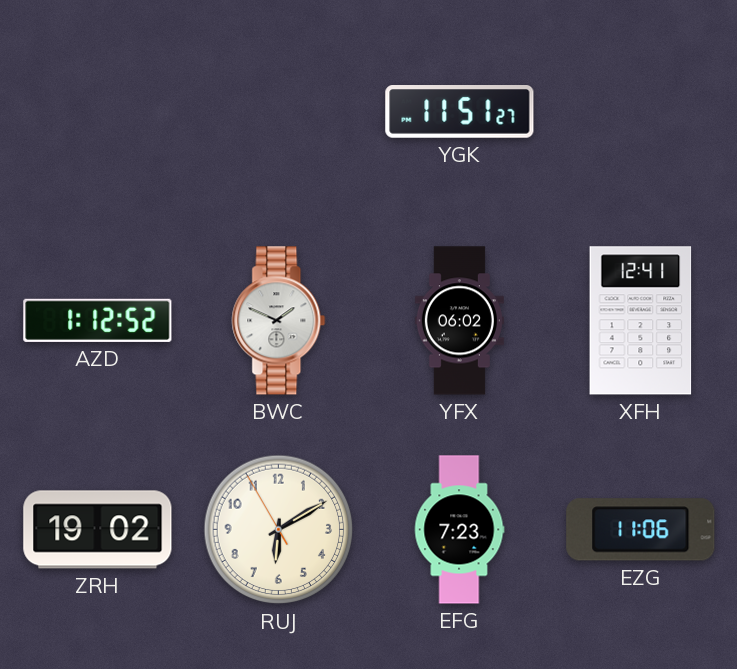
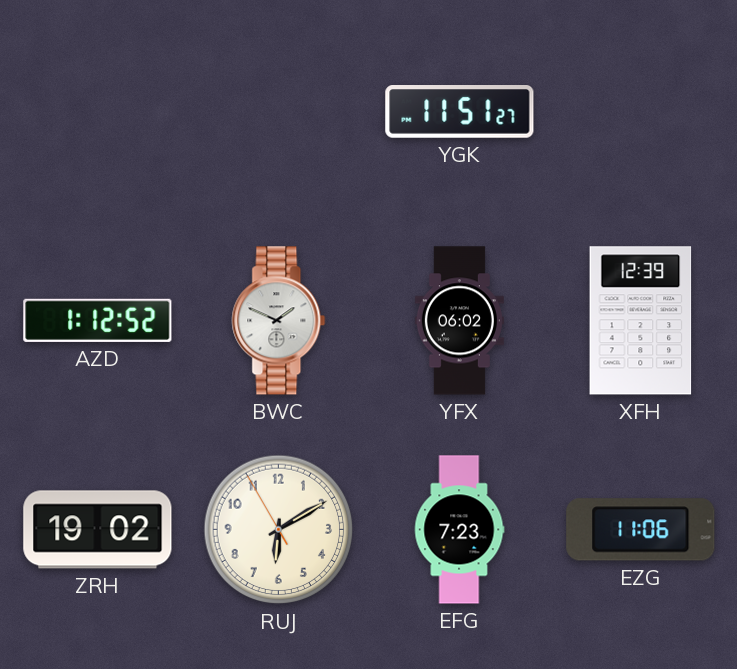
XFH: 12:41 -> 12:39
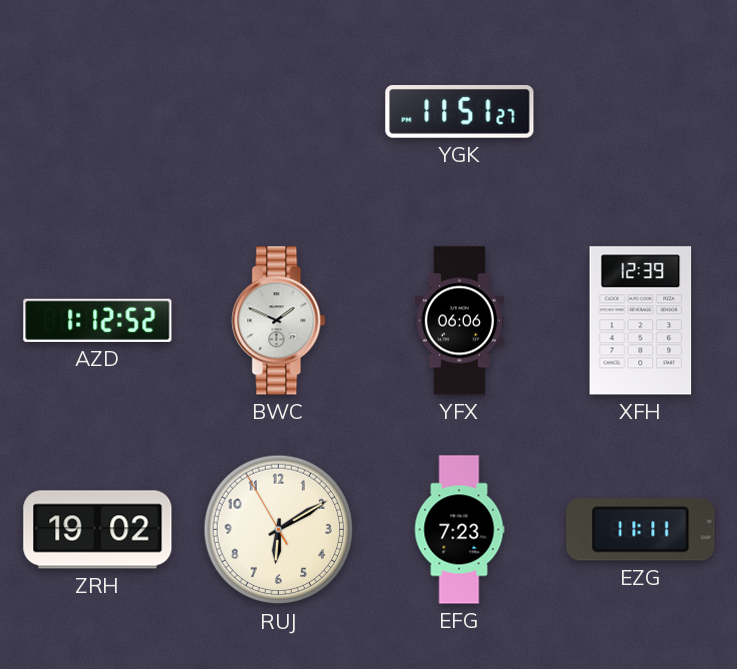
YFX: 06:02 -> 06:06
EZG: 11:06 -> 11:11
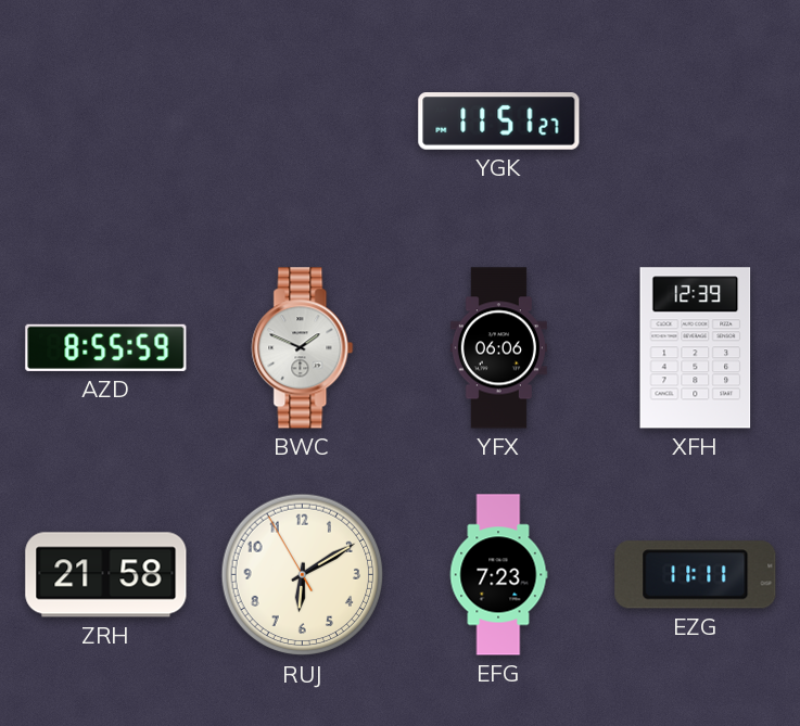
AZD: 1:12 -> 8:55
ZRH: 19:02 -> 21:58
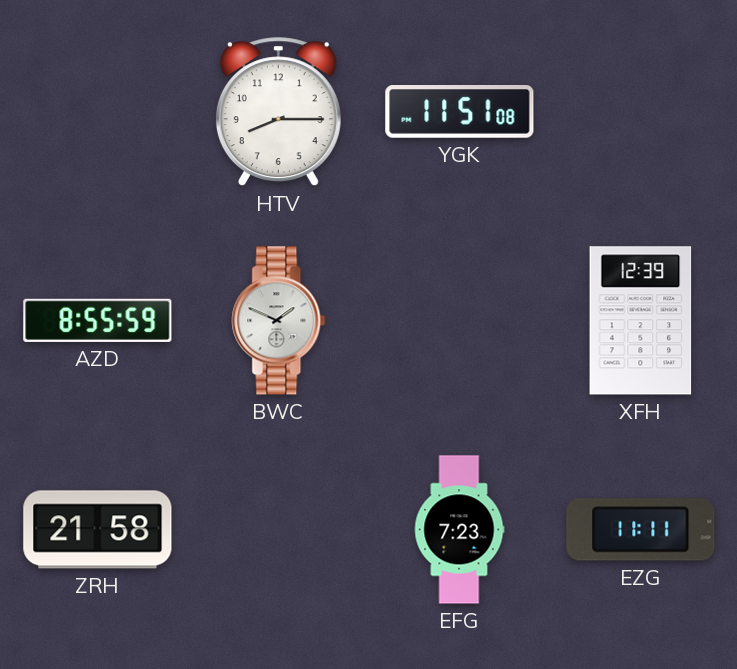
HTV: none -> 8:15
YGK: 11:51:27 -> 11:51:08
YFX: 06:06 -> none
RUJ: 6:09 -> none
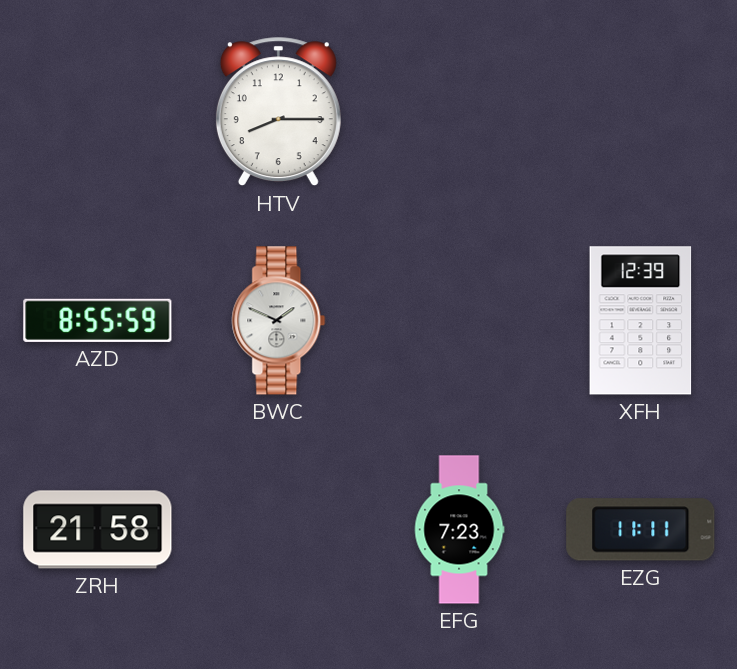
YGK: 11:51 -> none
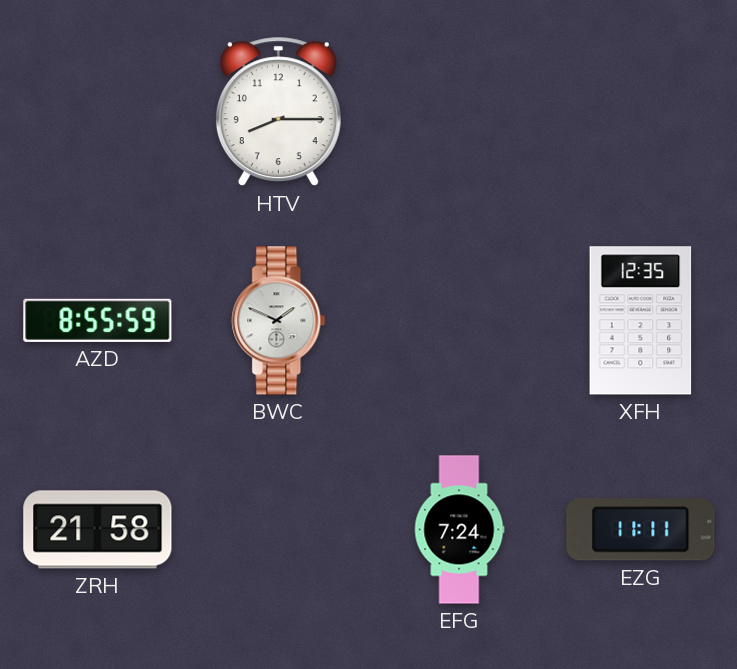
XFH: 12:39 -> 12:35
EFG: 7:23 -> 7:24
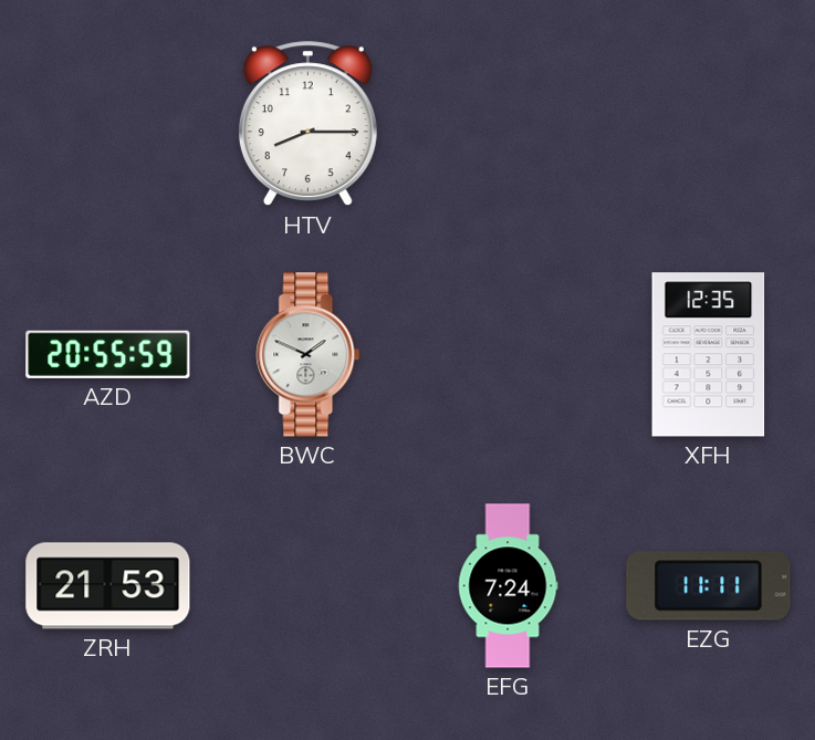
AZD: 8:55 -> 20:55
ZRH: 21:58 -> 21:53
